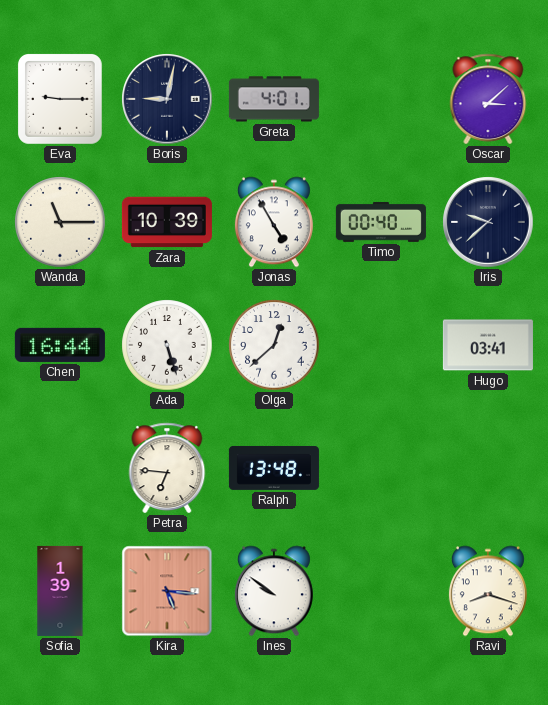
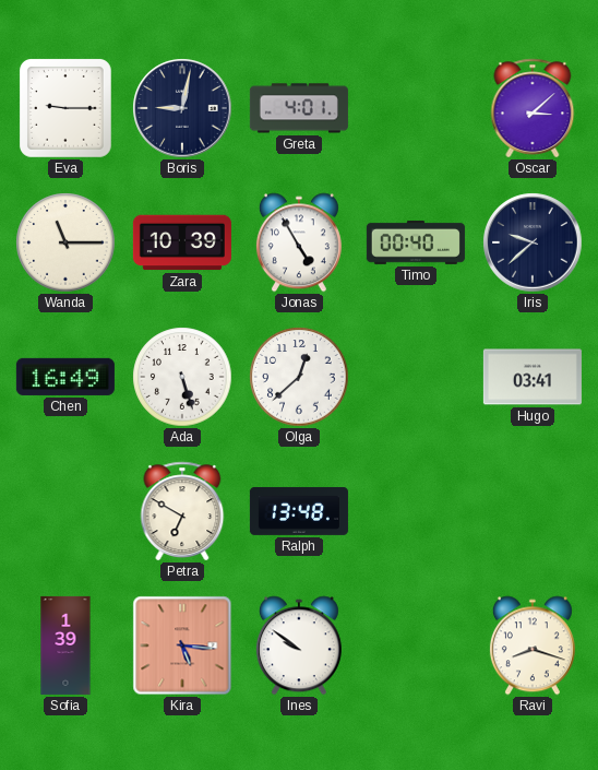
Chen: 16:44 -> 16:49
Petra: 6:46 -> 6:50
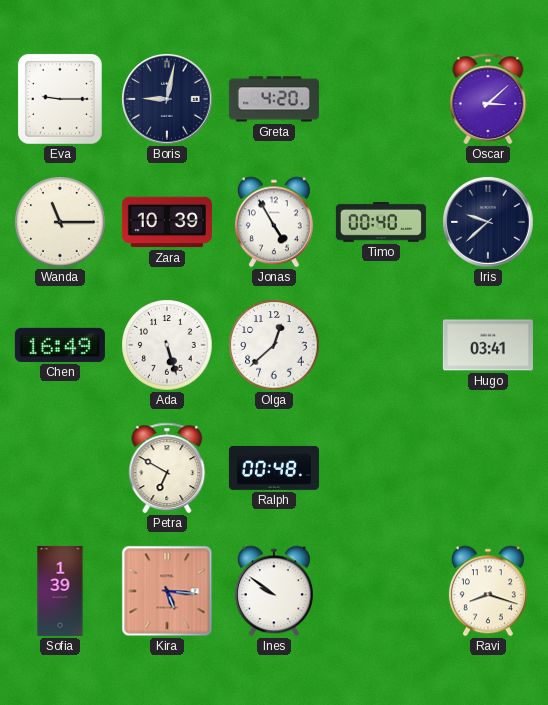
Greta: 4:01 -> 4:20
Ralph: 13:48 -> 00:48
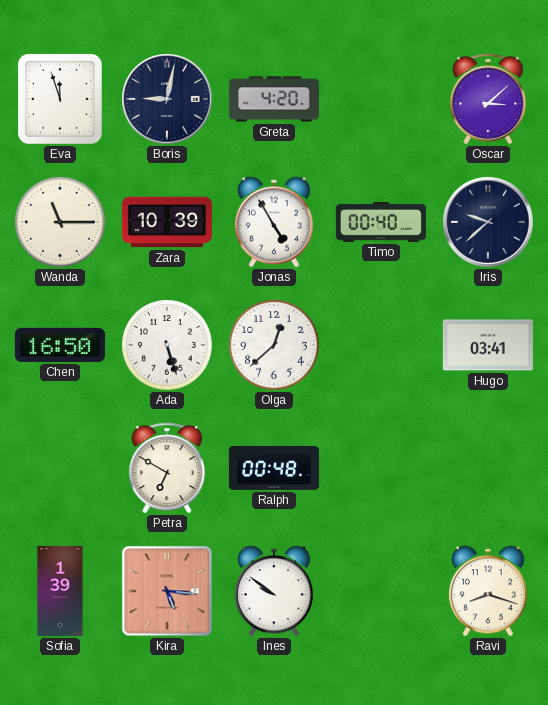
Eva: 9:15 -> 11:57
Chen: 16:49 -> 16:50
